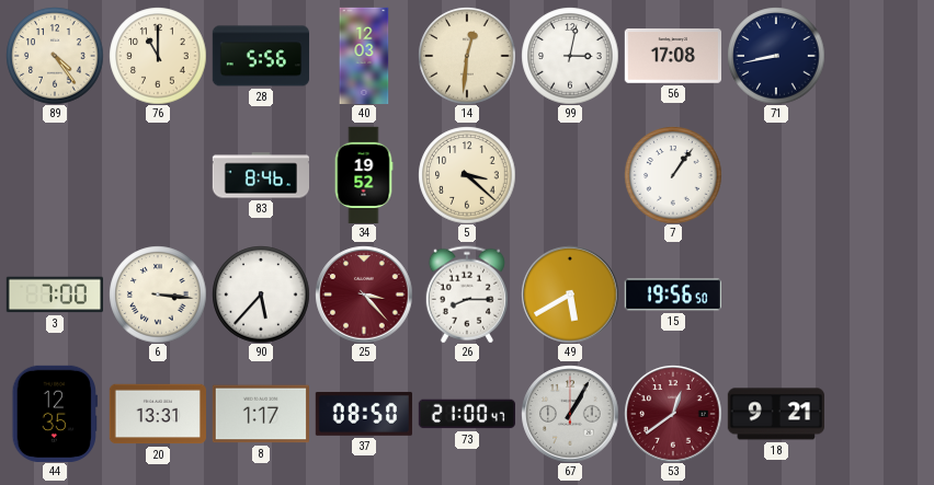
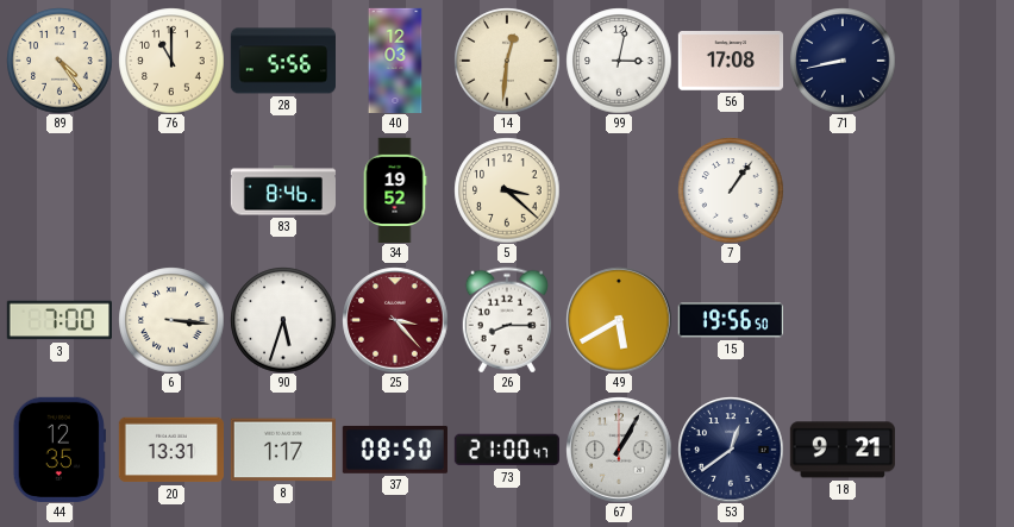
90: 5:37 -> 5:33
53 dial: burgundy -> navy
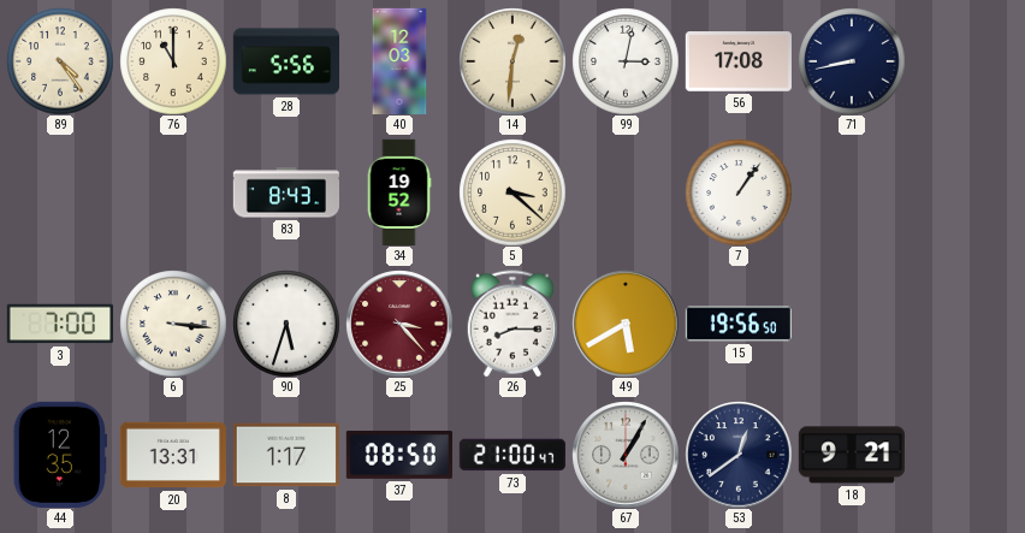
83: 8:46 -> 8:43
